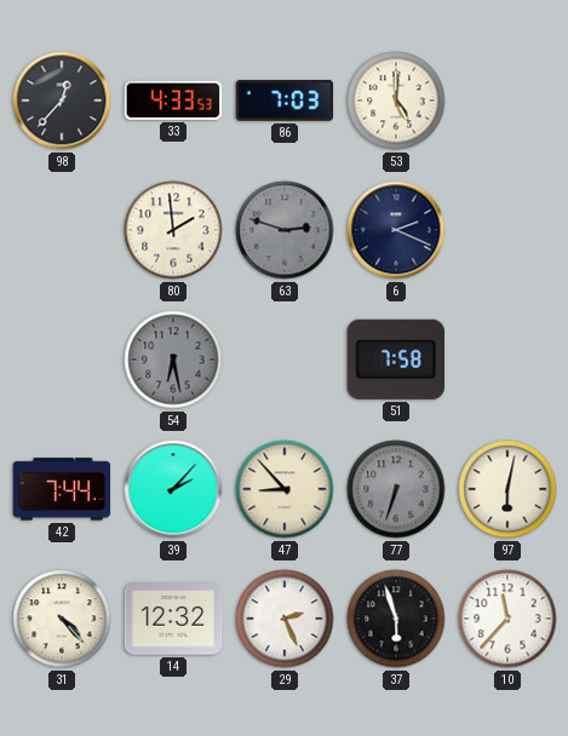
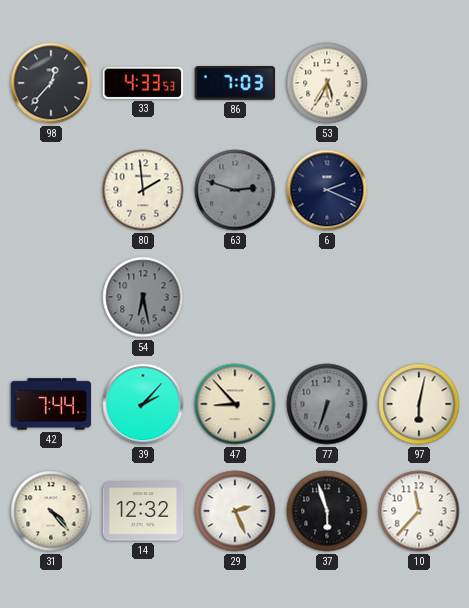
53: 5:00 -> 5:35
51: 7:58 -> none
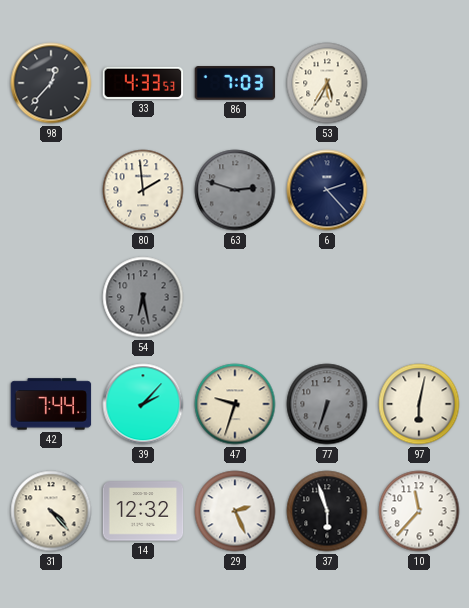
6: 2:19 -> 2:23
47: 8:53 -> 9:33
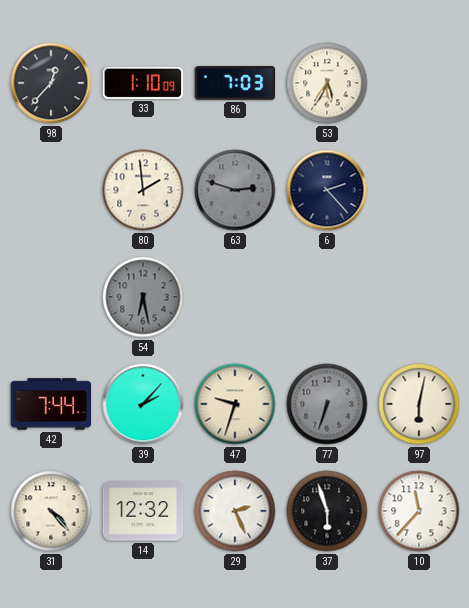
33: 4:33 -> 1:10
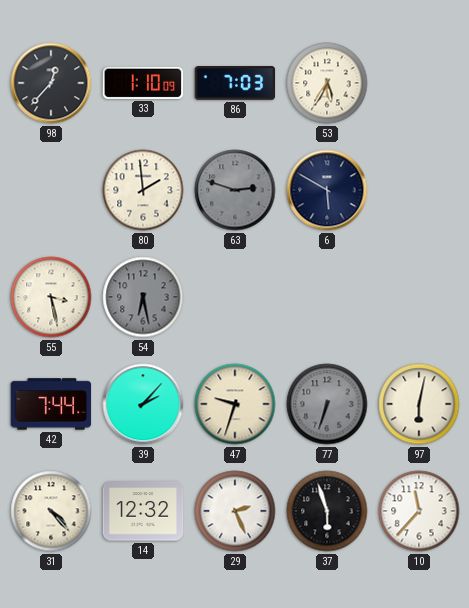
6: 2:23 -> 5:50
55: none -> 3:28
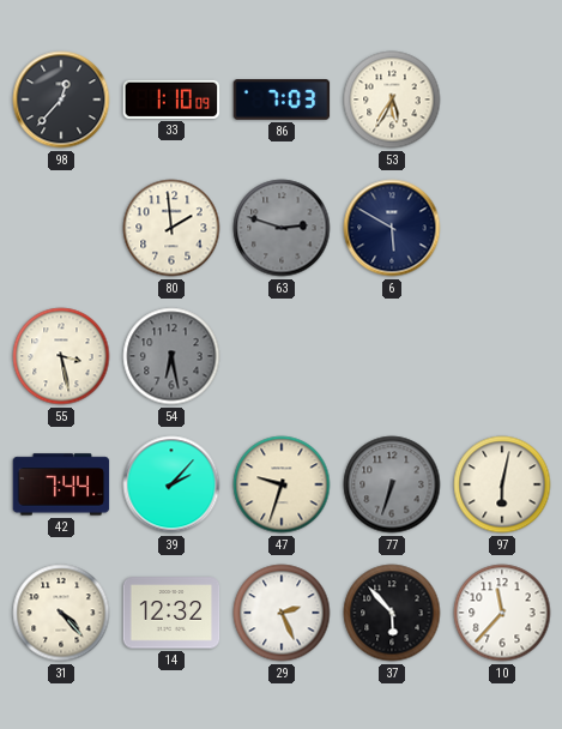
37: 5:57 -> 5:53
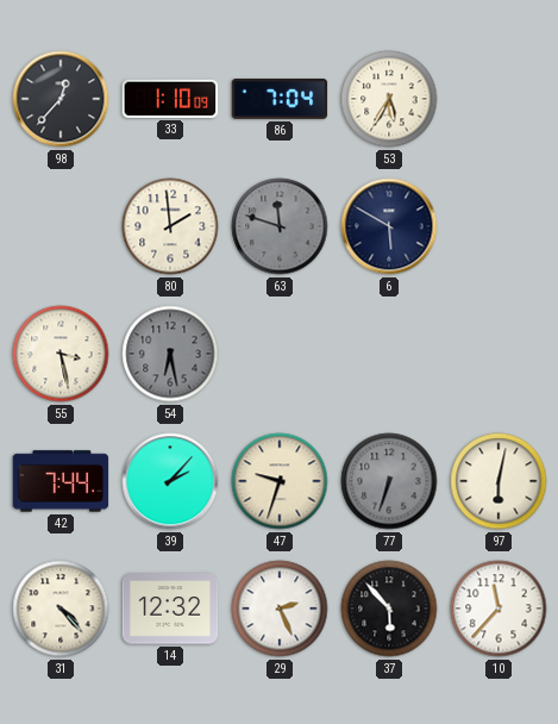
86: 7:03 -> 7:04
63: 2:48 -> 11:48
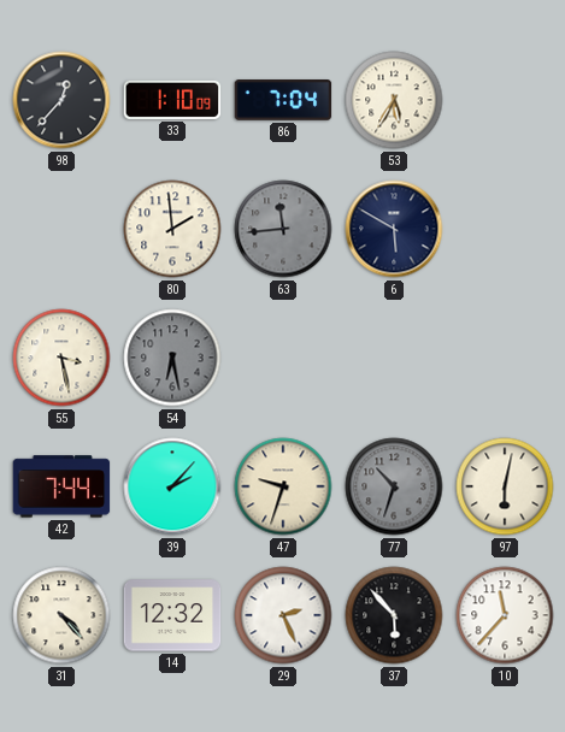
63: 11:48 -> 11:44
77: 6:33 -> 10:33
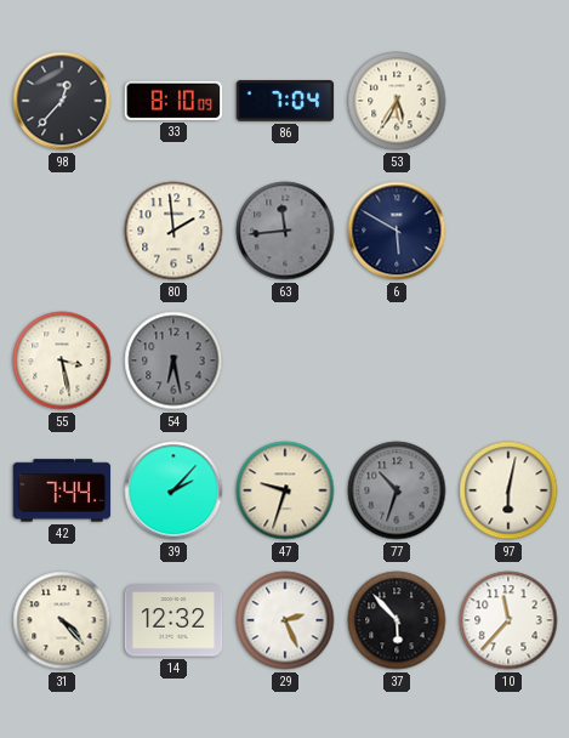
33: 1:10 -> 8:10
